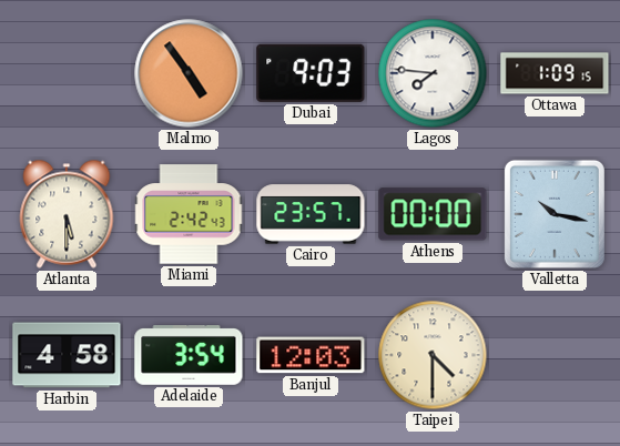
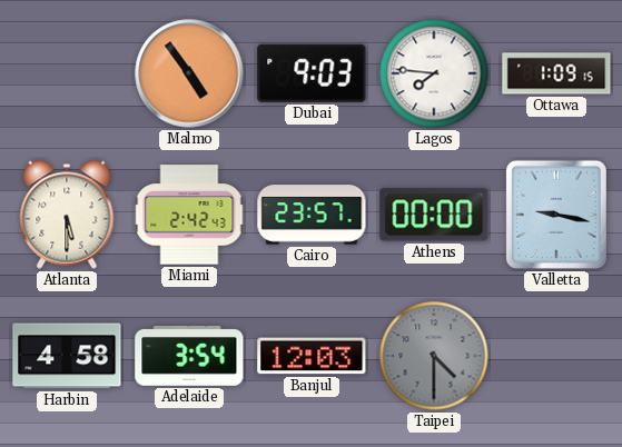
Valletta: 10:17 -> 9:17
Taipei dial: cream -> grey
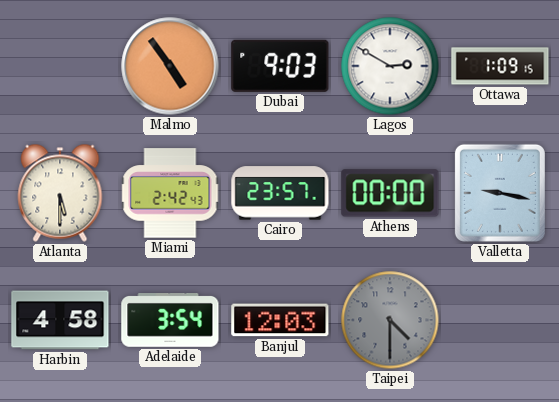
Lagos: 7:46 -> 2:50
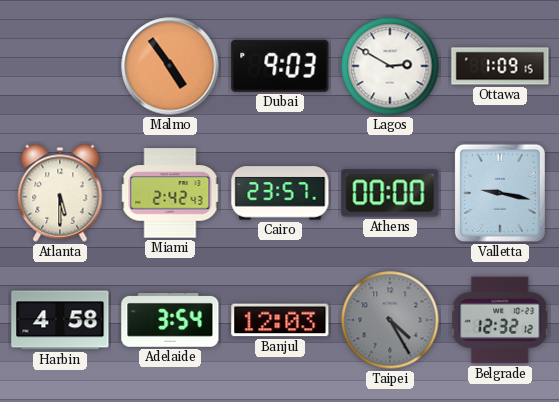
Taipei: 4:30 -> 4:25
Belgrade: none -> 12:32
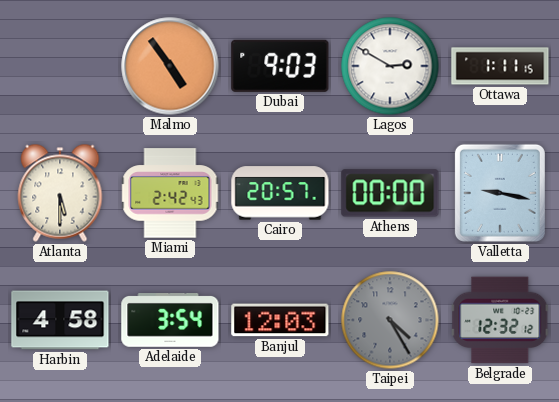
Ottawa: 1:09 -> 1:11
Cairo: 23:57 -> 20:57
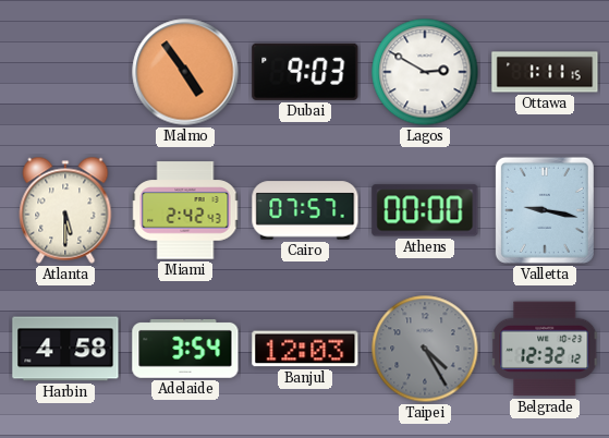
Cairo: 20:57 -> 07:57
